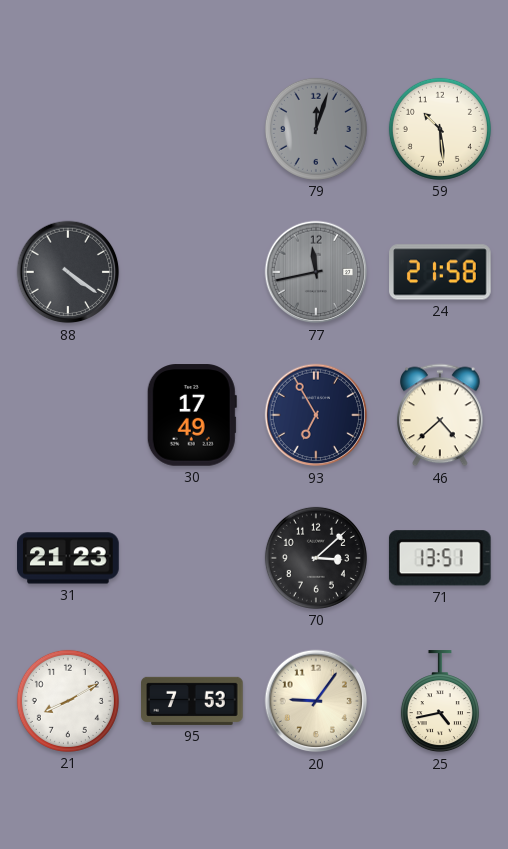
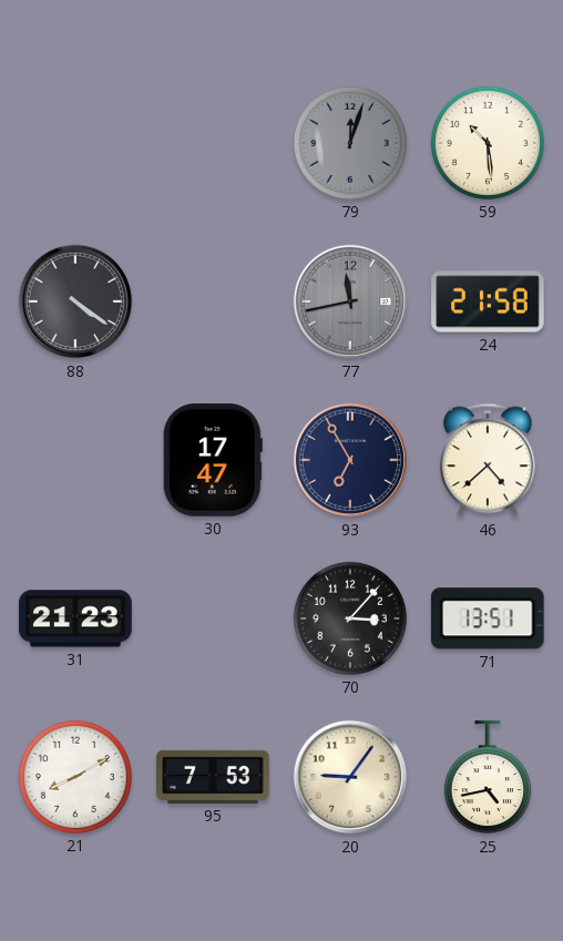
30: 17:49 -> 17:47
70: 3:08 -> 3:07
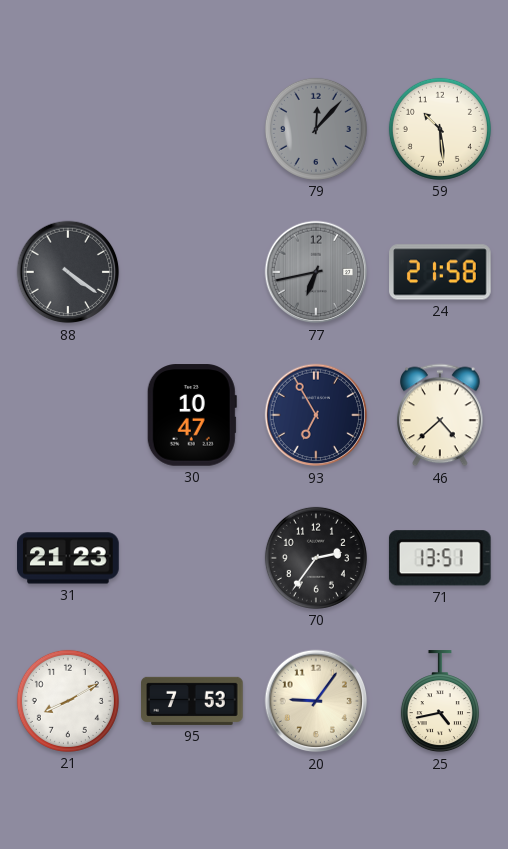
79: 12:03 -> 12:07
77: 11:43 -> 6:43
30: 17:47 -> 10:47
70: 3:07 -> 2:36
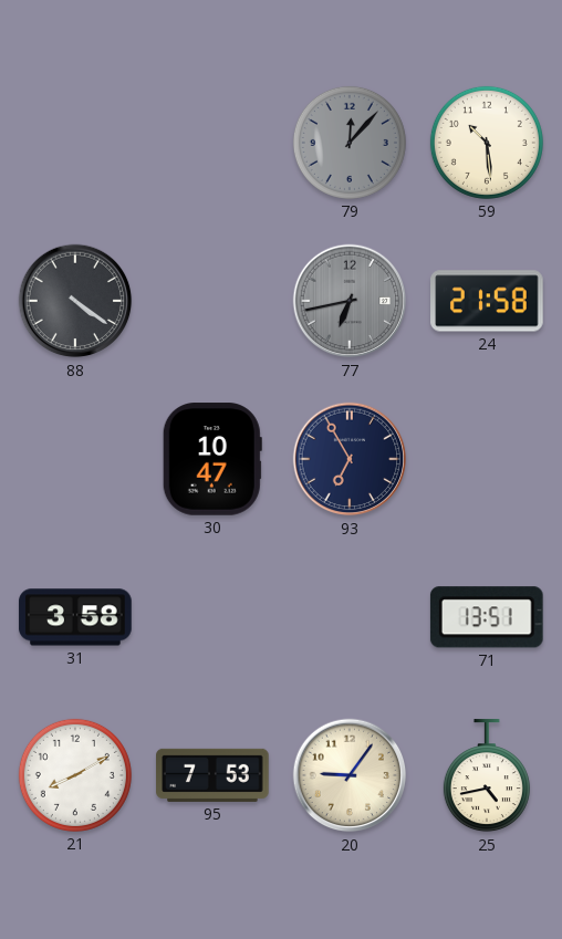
46: 4:38 -> none
31: 21:23 -> 3:58
70: 2:36 -> none
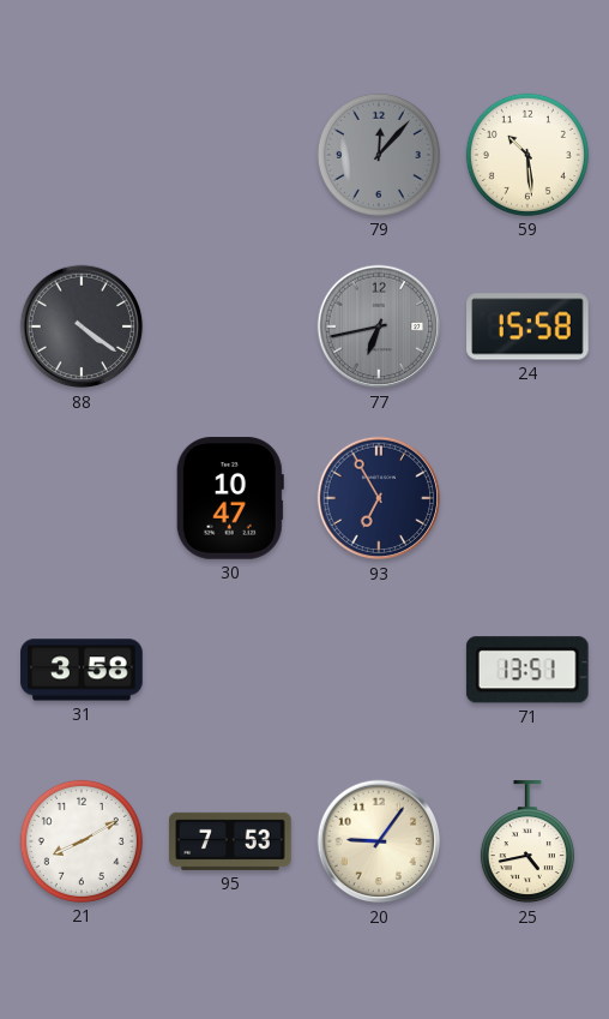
24: 21:58 -> 15:58
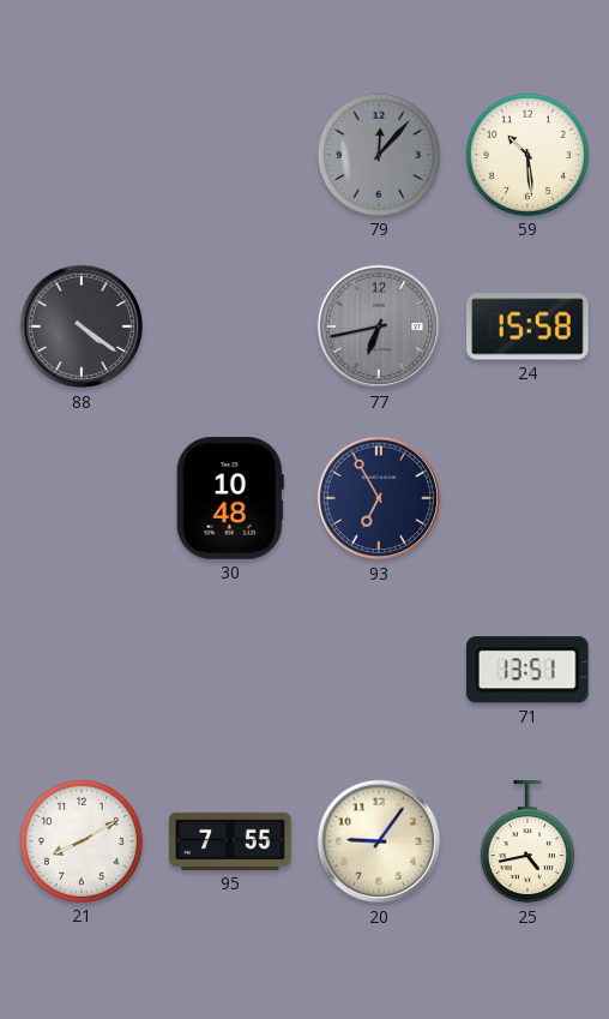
30: 10:47 -> 10:48
31: 3:58 -> none
95: 7:53 -> 7:55
